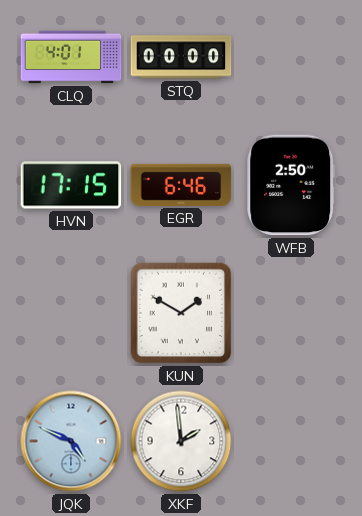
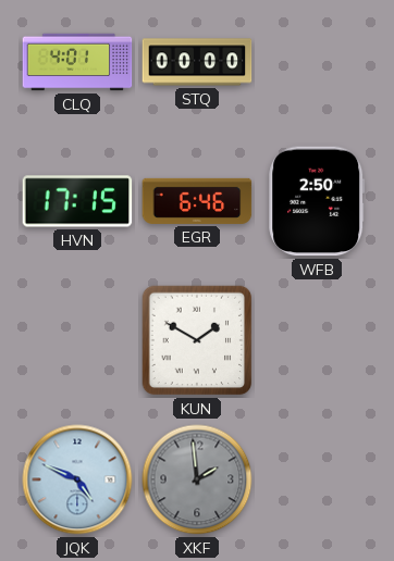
XKF dial: white -> grey
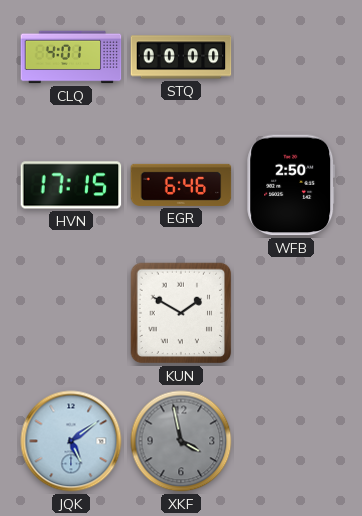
JQK: 4:49 -> 5:09
XKF: 1:59 -> 3:58
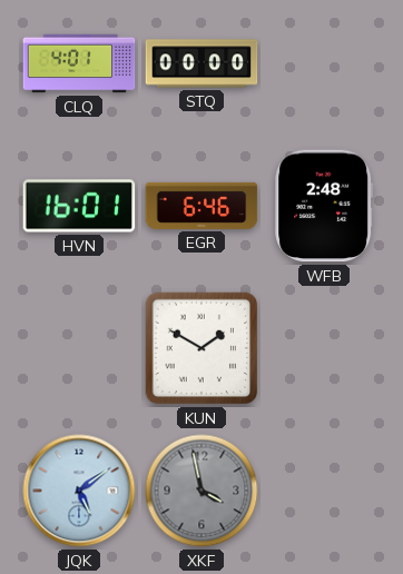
HVN: 17:15 -> 16:01
WFB: 2:50 -> 2:48
